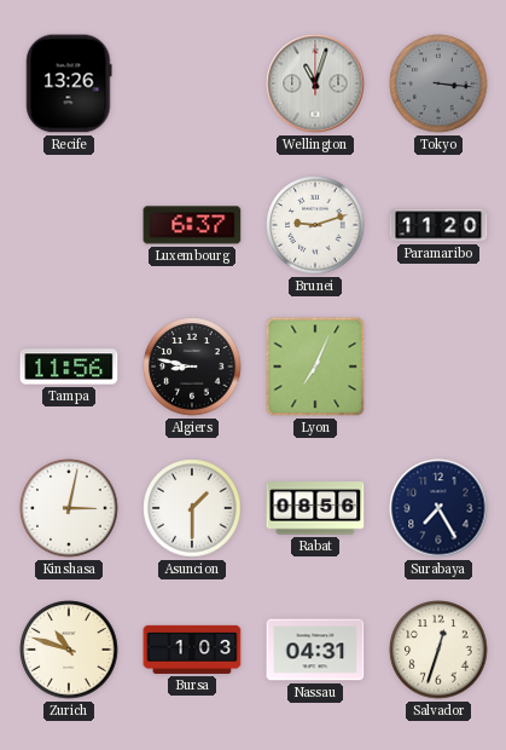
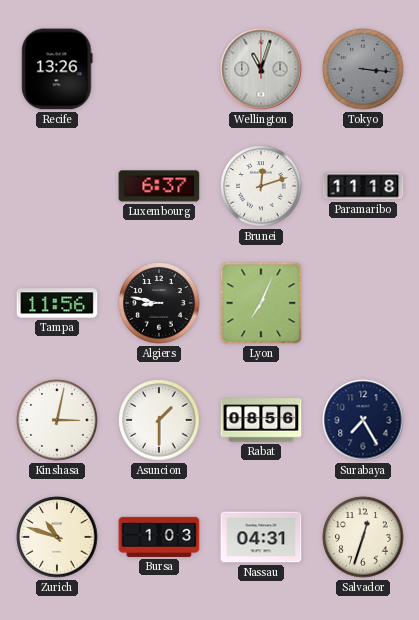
Brunei: 9:12 -> 12:12
Paramaribo: 11:20 -> 11:18
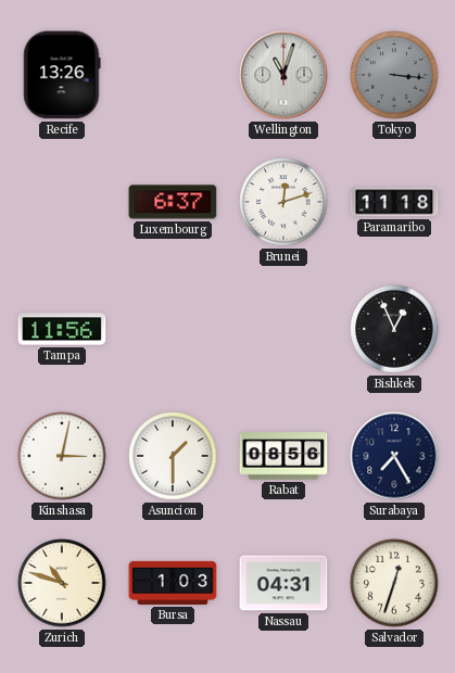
Algiers: 8:47 -> none
Lyon: 7:04 -> none
Bishkek: none -> 12:56
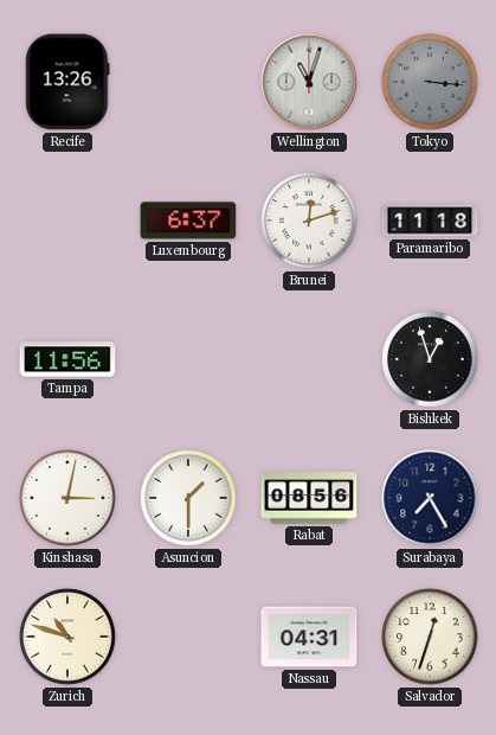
Bishkek: 12:56 -> 12:57
Bursa: 1:03 -> none
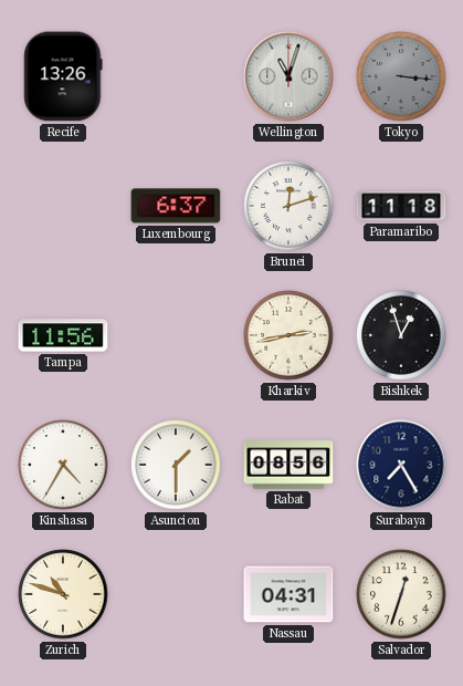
Kharkiv: none -> 2:43
Kinshasa: 3:02 -> 4:35
